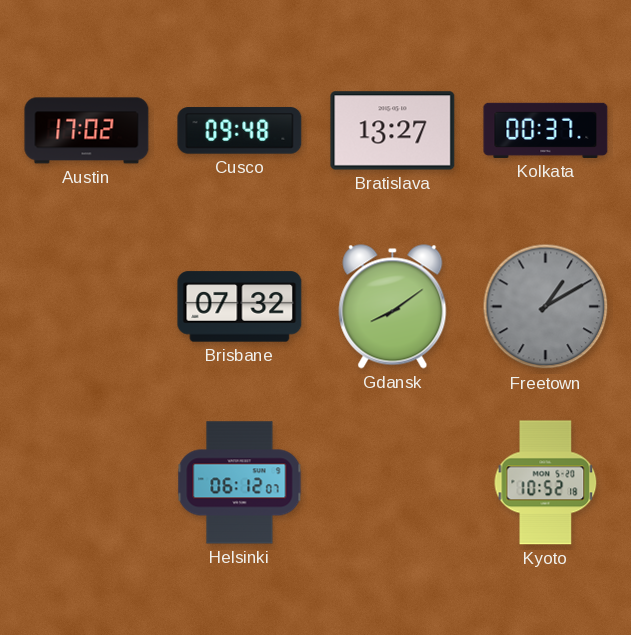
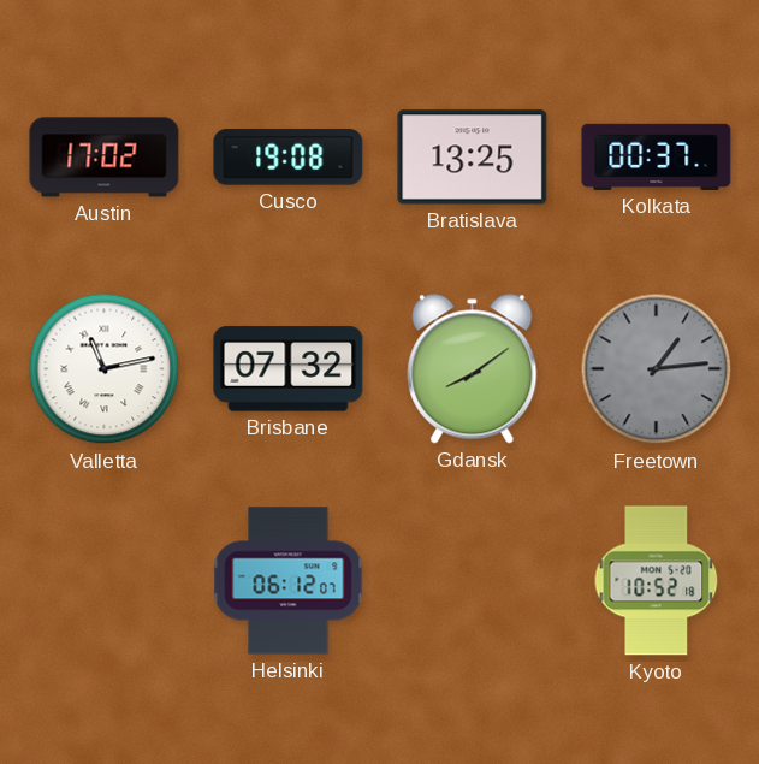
Cusco: 09:48 -> 19:08
Bratislava: 13:27 -> 13:25
Valletta: none -> 11:13
Freetown: 1:10 -> 1:14
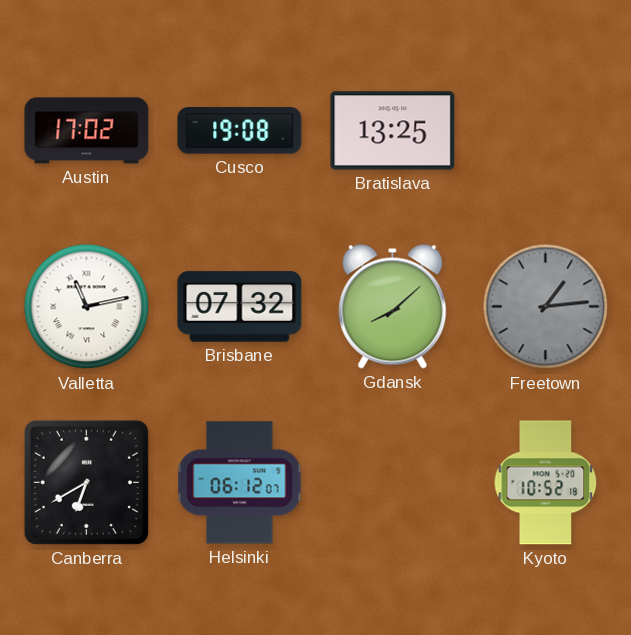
Kolkata: 00:37 -> none
Gdansk: 8:09 -> 8:08
Canberra: none -> 6:40
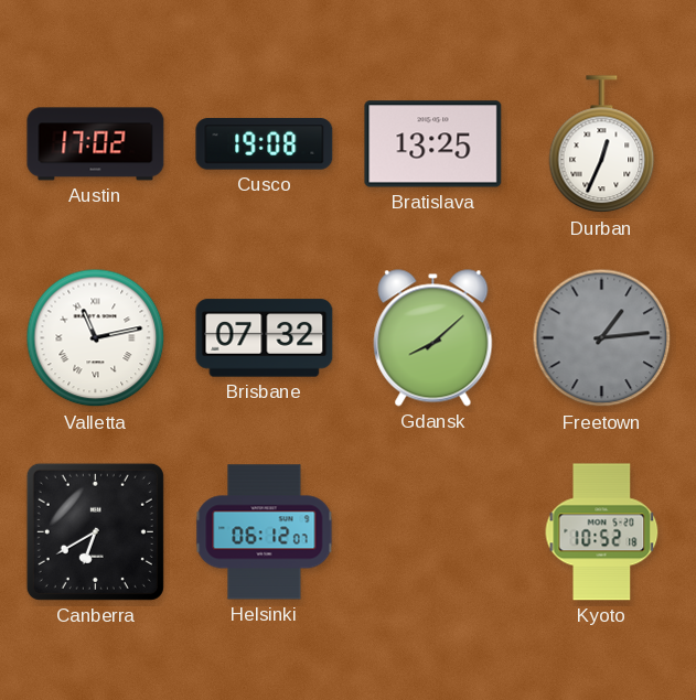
Durban: none -> 12:34
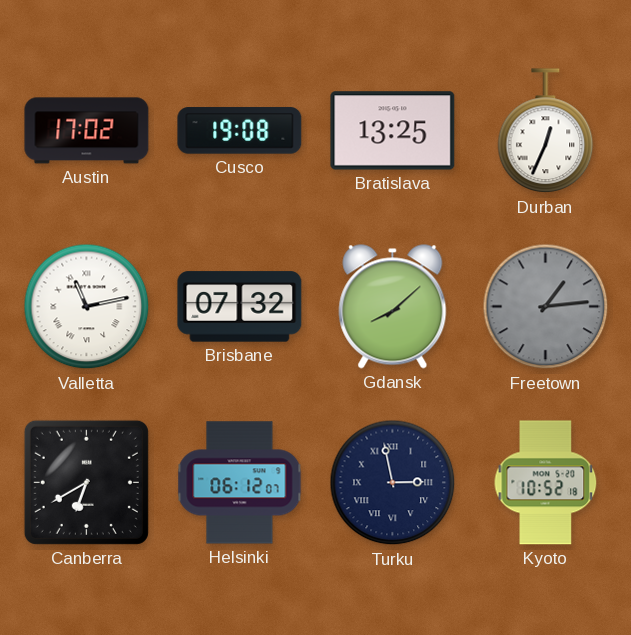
Turku: none -> 2:58
